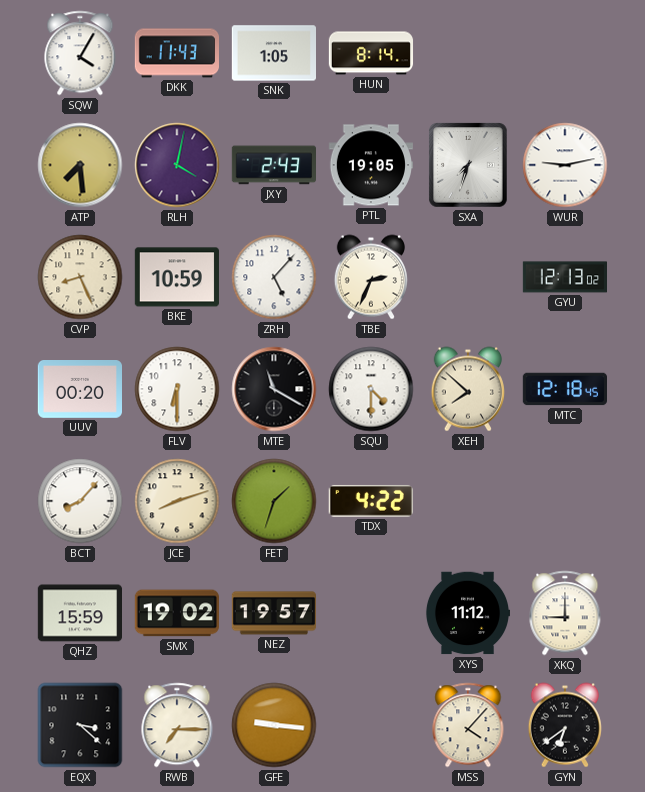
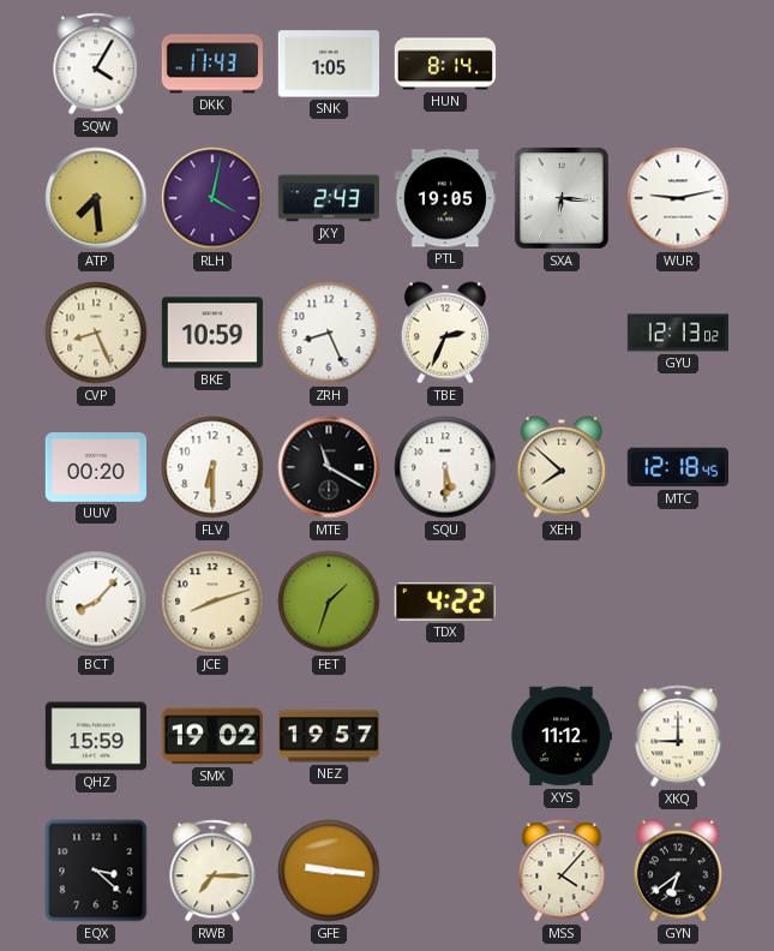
SXA: 7:33 -> 6:16
ZRH: 5:07 -> 8:26
SQU: 4:30 -> 5:30
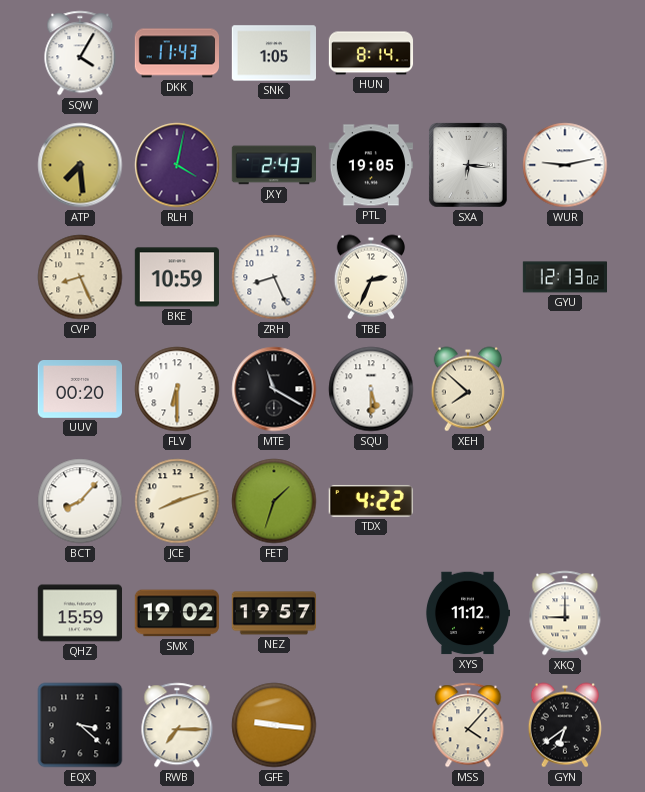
MTC: 12:18 -> none
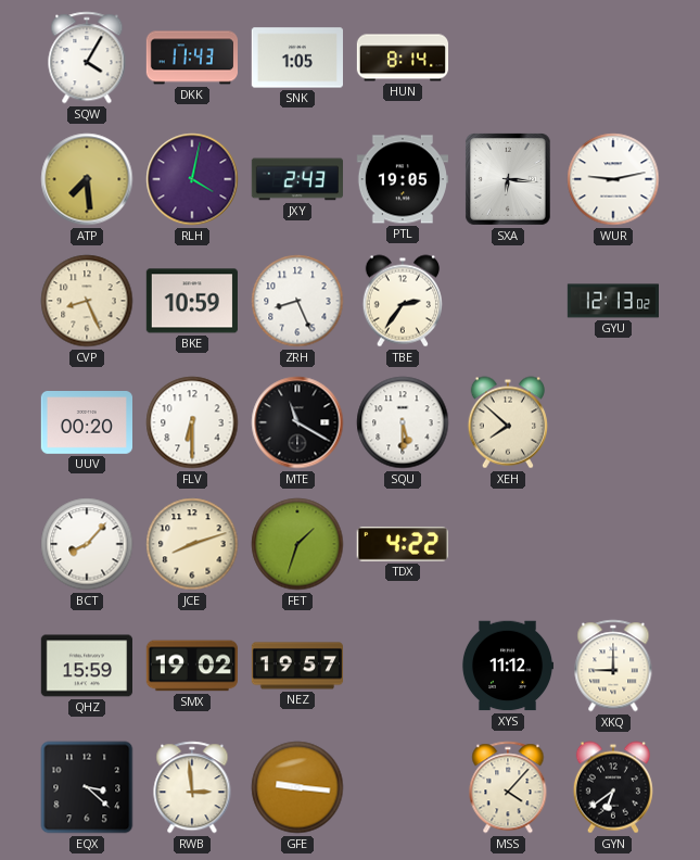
TBE: 2:34 -> 2:36
RWB: 7:15 -> 2:59
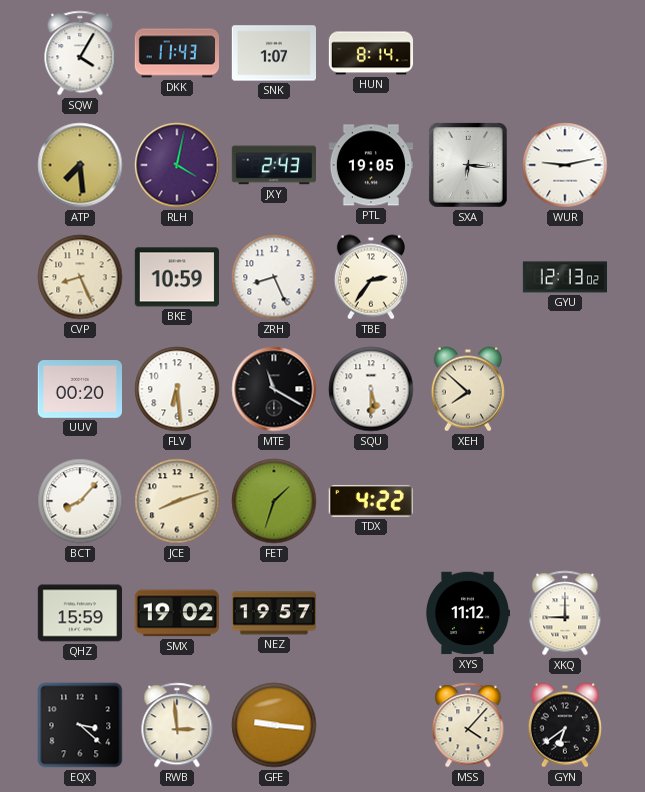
SNK: 1:05 -> 1:07
FLV: 6:30 -> 6:29
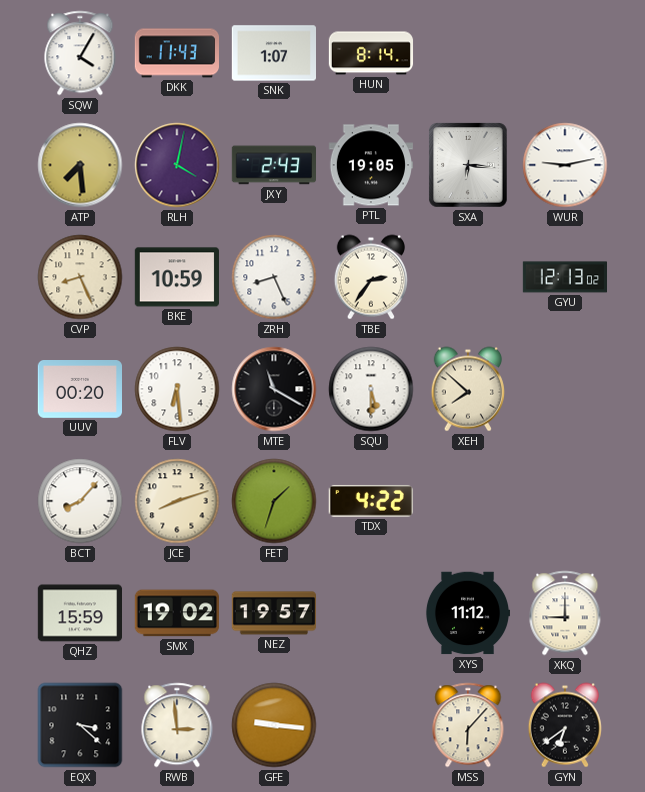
MSS: 4:07 -> 6:07
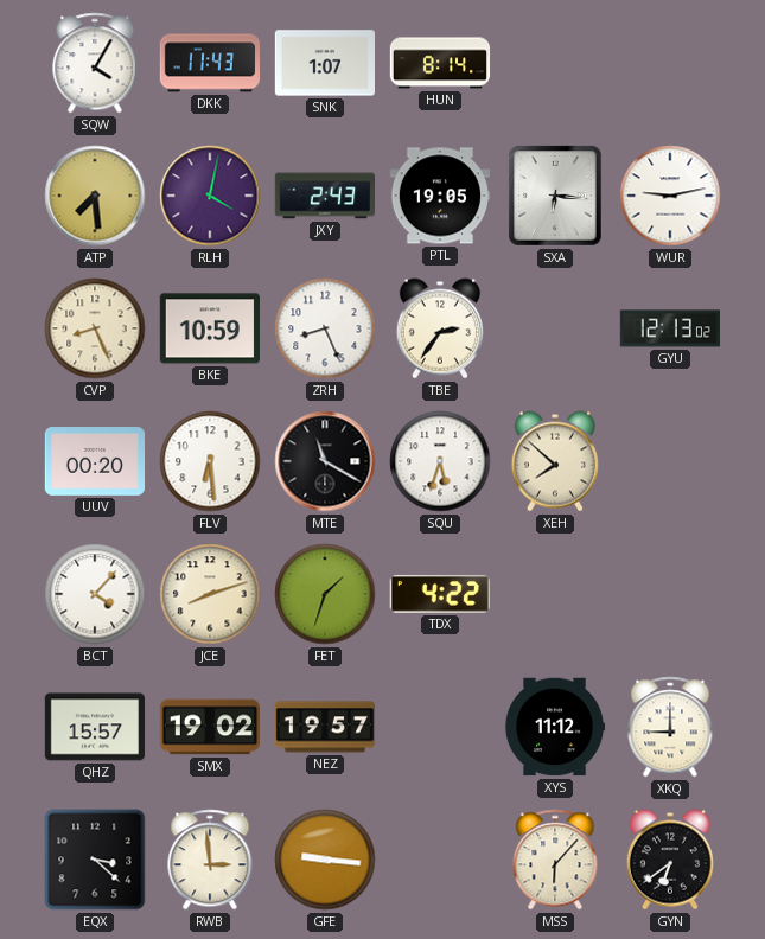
SQU: 5:30 -> 5:33
BCT: 8:07 -> 4:07
QHZ: 15:59 -> 15:57
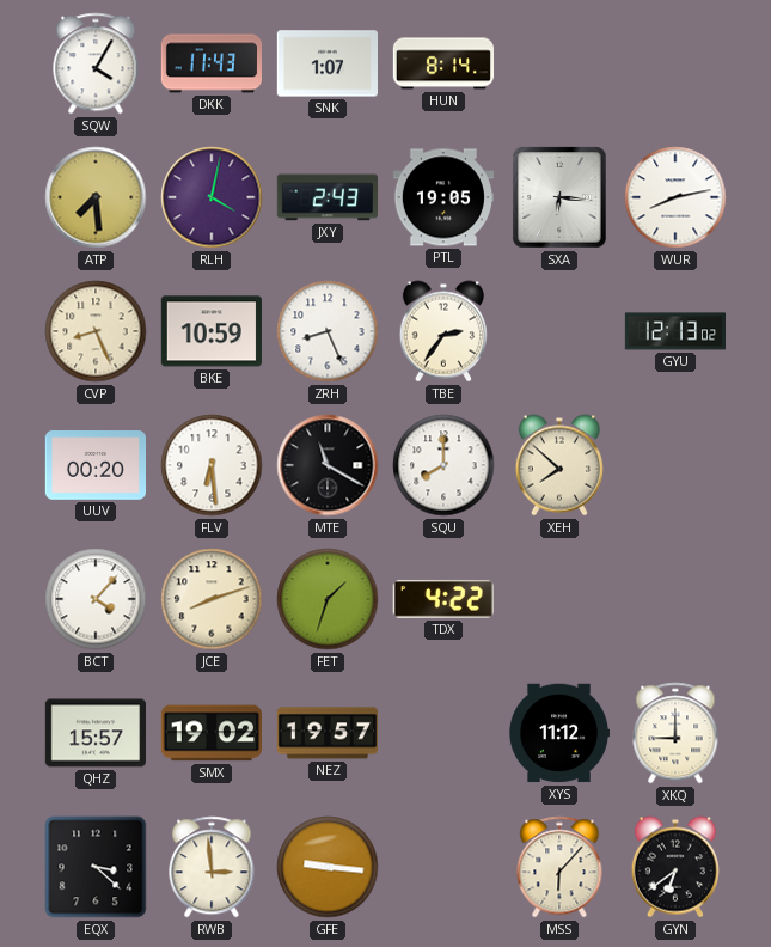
WUR: 9:13 -> 8:13
SQU: 5:33 -> 8:00
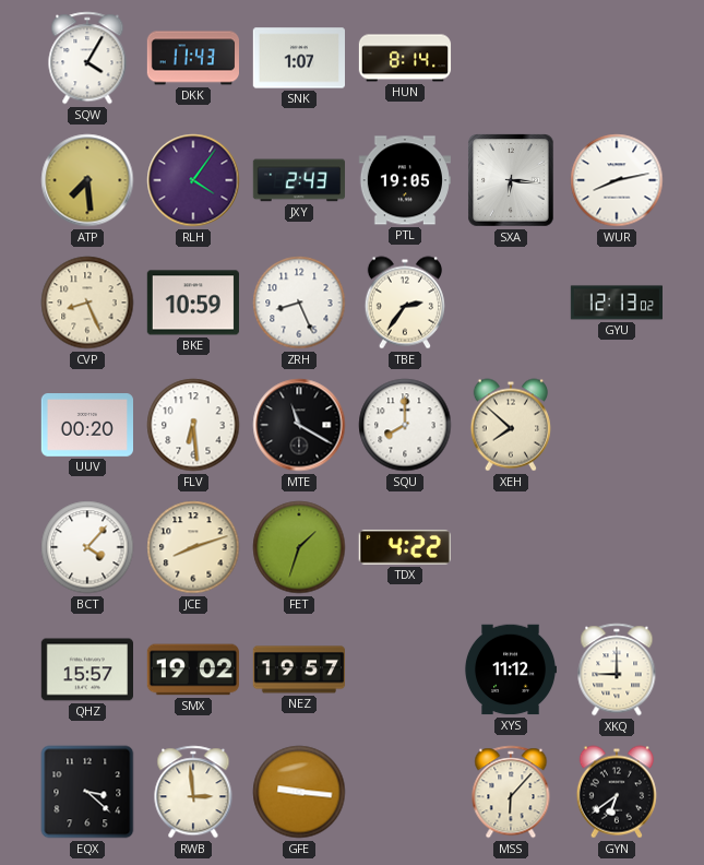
RLH: 4:02 -> 4:06
